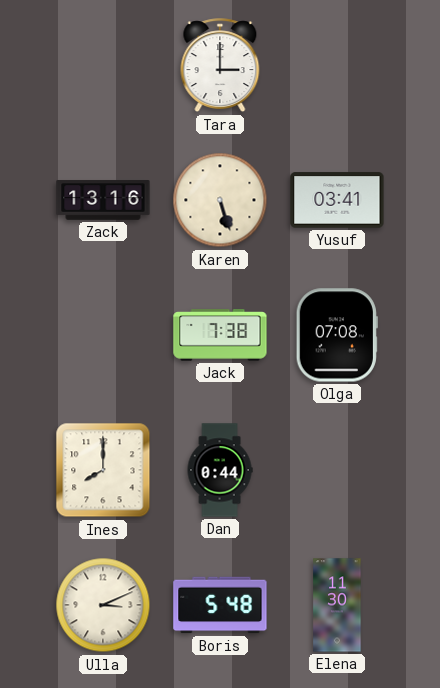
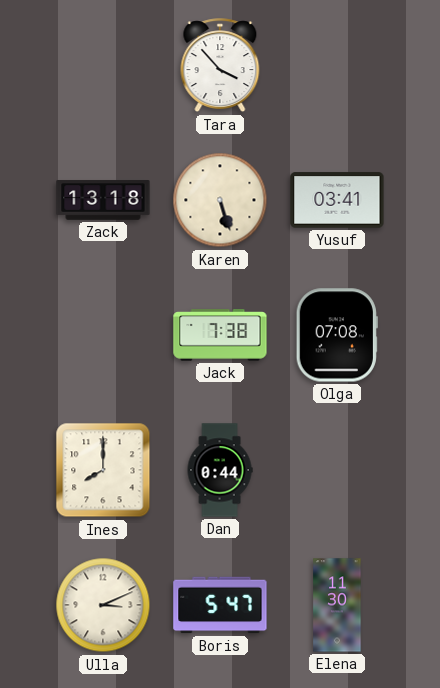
Tara: 3:00 -> 3:53
Zack: 13:16 -> 13:18
Boris: 5:48 -> 5:47
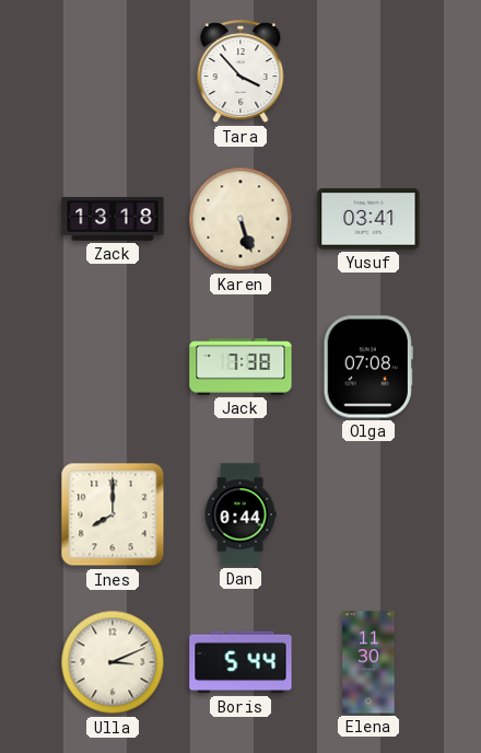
Boris: 5:47 -> 5:44
